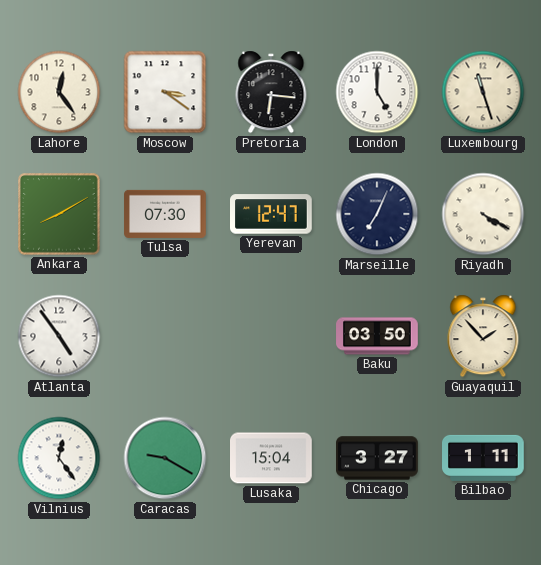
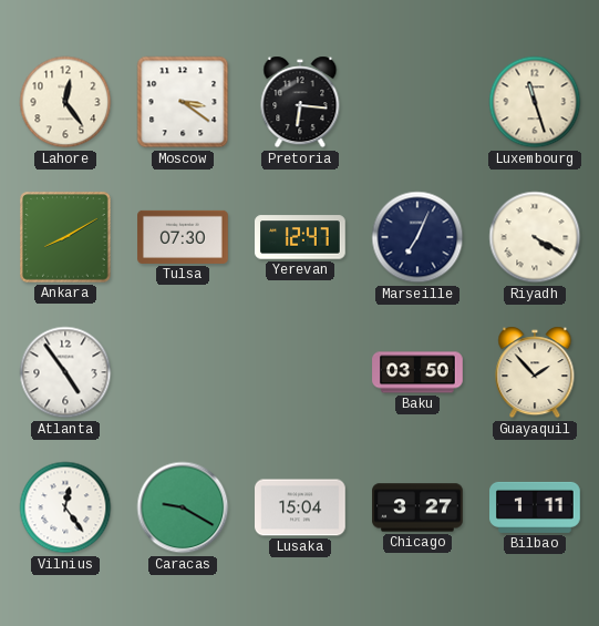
London: 5:00 -> none
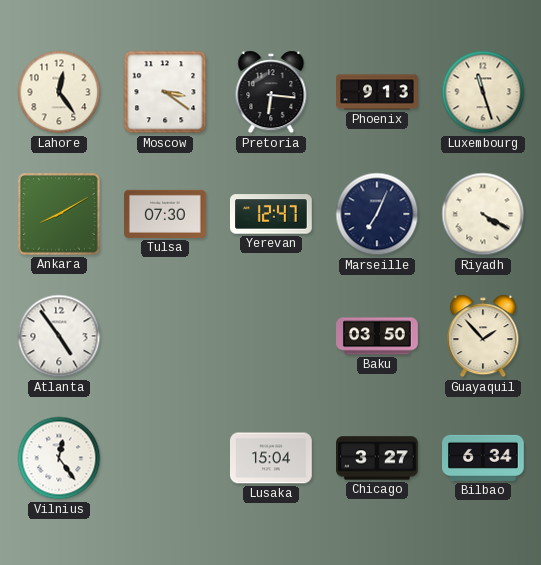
Phoenix: none -> 9:13
Caracas: 9:20 -> none
Bilbao: 1:11 -> 6:34
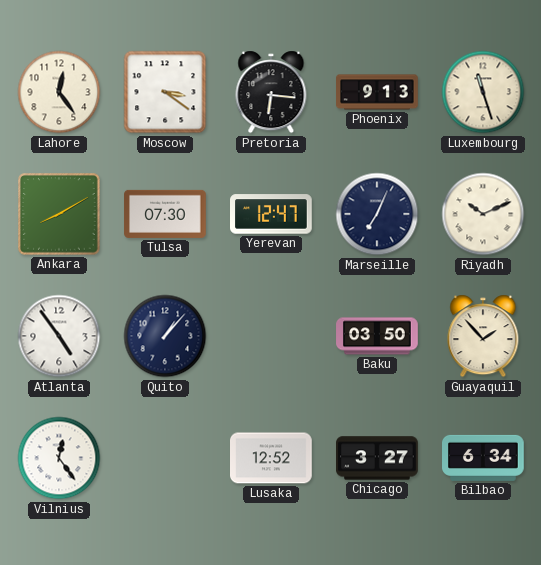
Riyadh: 4:20 -> 10:11
Quito: none -> 1:07
Lusaka: 15:04 -> 12:52
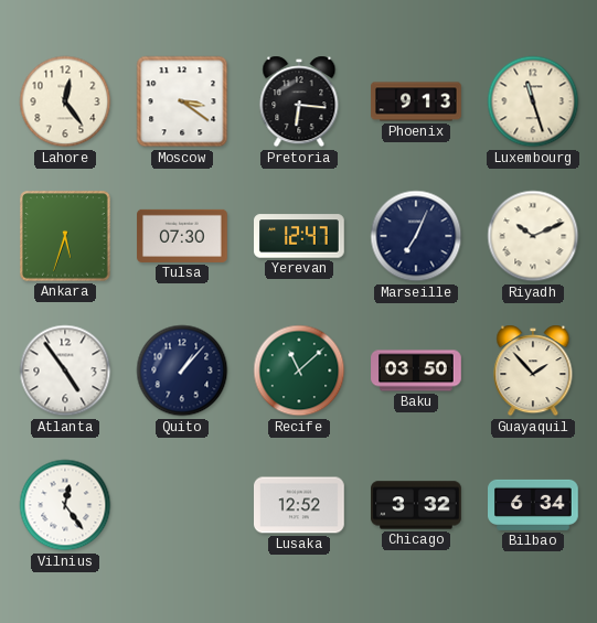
Ankara: 8:10 -> 5:33
Recife: none -> 11:08
Chicago: 3:27 -> 3:32
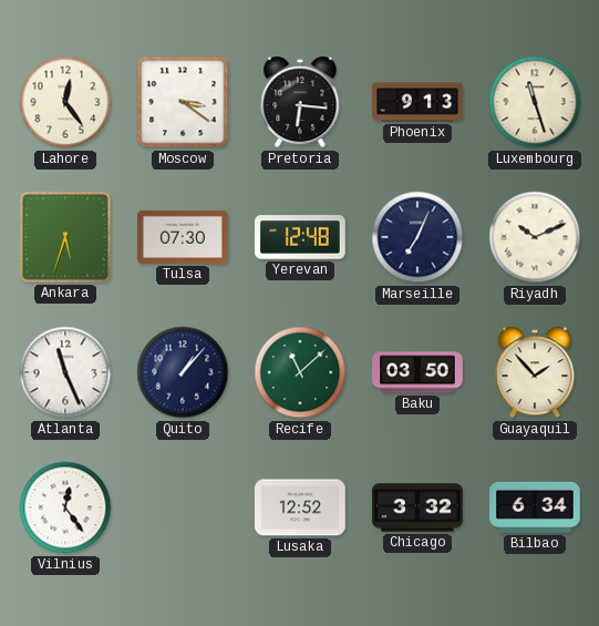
Yerevan: 12:47 -> 12:48
Atlanta: 4:54 -> 11:26
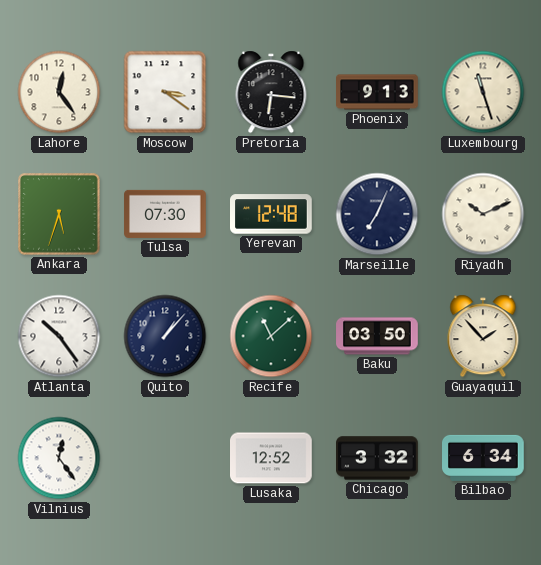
Atlanta: 11:26 -> 10:24
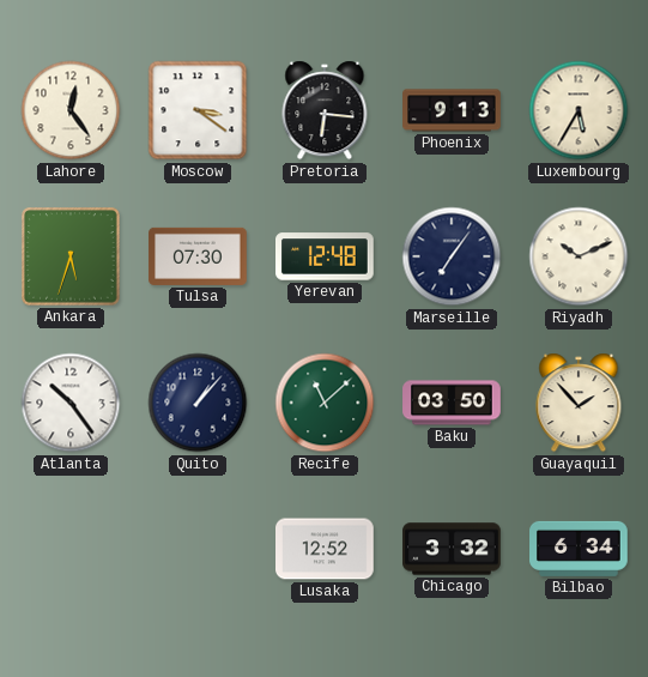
Luxembourg: 11:27 -> 5:35
Marseille: 7:04 -> 7:06
Vilnius: 12:24 -> none
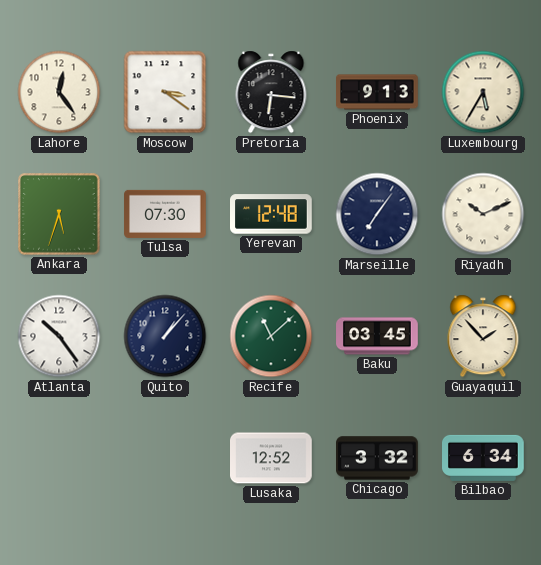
Baku: 03:50 -> 03:45
